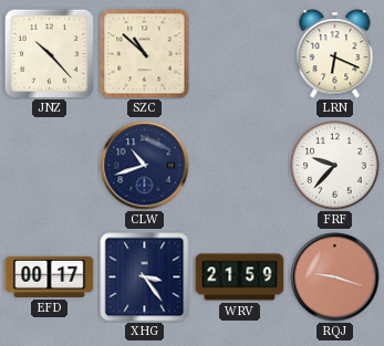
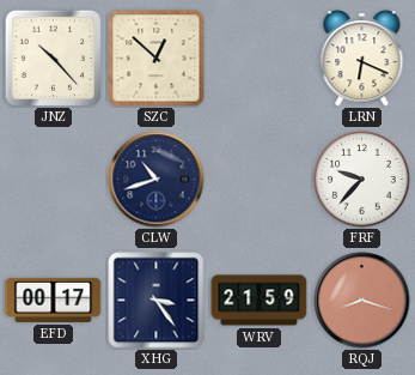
SZC: 10:52 -> 12:52
RQJ: 9:18 -> 8:18
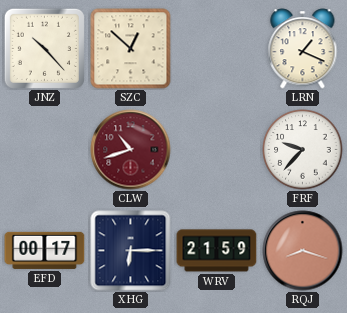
LRN: 6:19 -> 1:19
CLW dial: navy -> burgundy
XHG: 3:24 -> 6:15
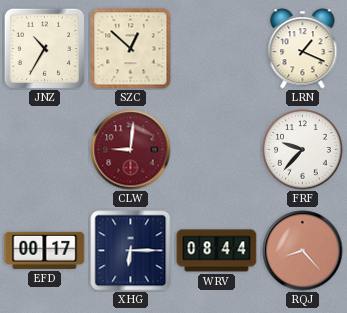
JNZ: 10:23 -> 10:35
CLW: 10:42 -> 9:01
WRV: 21:59 -> 08:44
RQJ: 8:18 -> 8:23
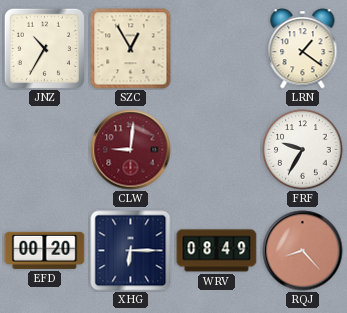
SZC: 12:52 -> 12:55
LRN: 1:19 -> 1:21
FRF: 9:37 -> 9:35
EFD: 00:17 -> 00:20
WRV: 08:44 -> 08:49
